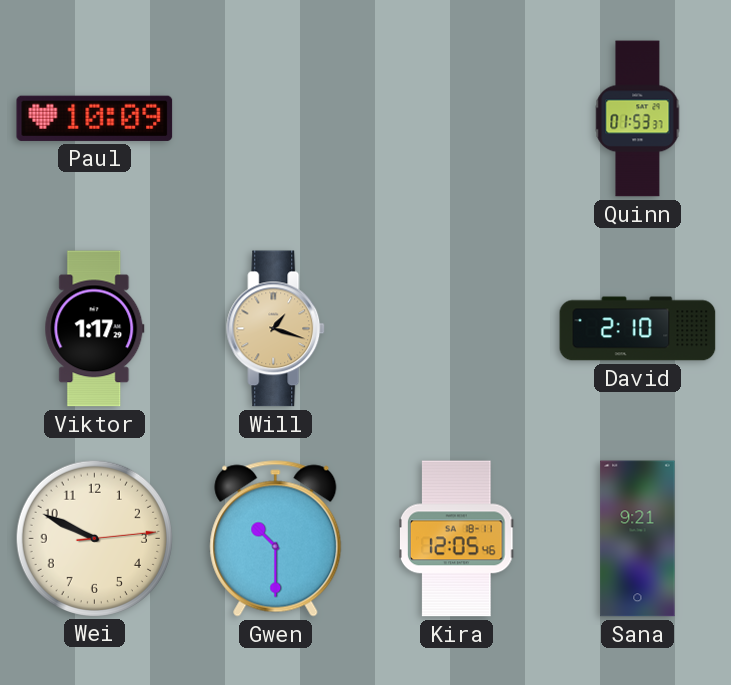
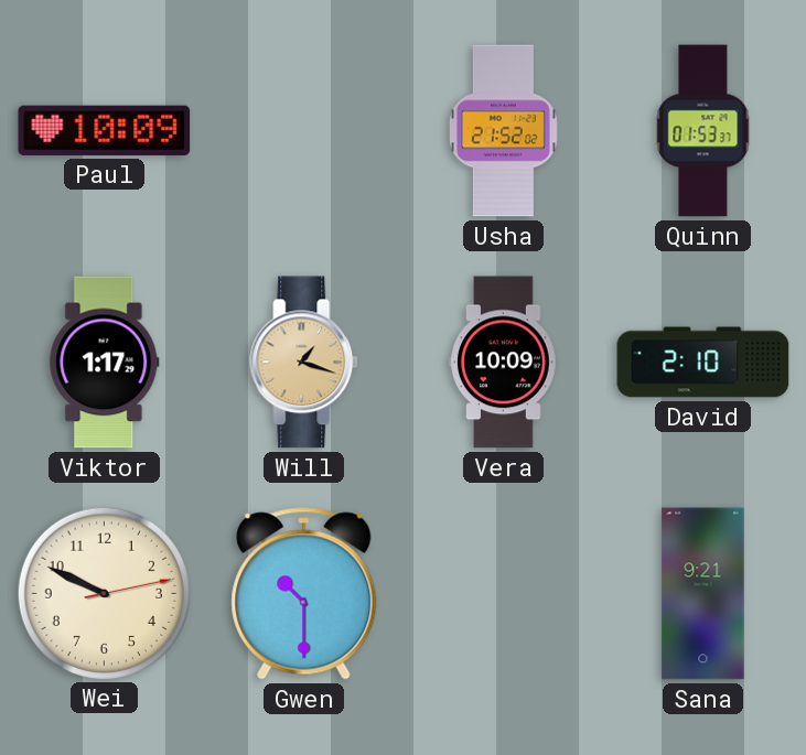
Usha: none -> 21:52
Vera: none -> 10:09
Wei: 9:49:14 -> 9:49:13
Kira: 12:05 -> none
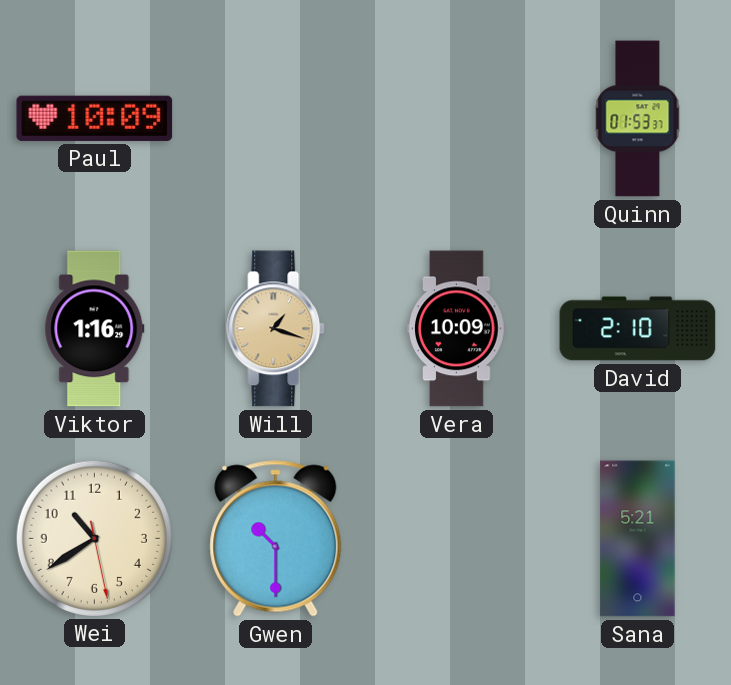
Usha: 21:52 -> none
Viktor: 1:17 -> 1:16
Wei: 9:49 -> 10:39
Sana: 9:21 -> 5:21
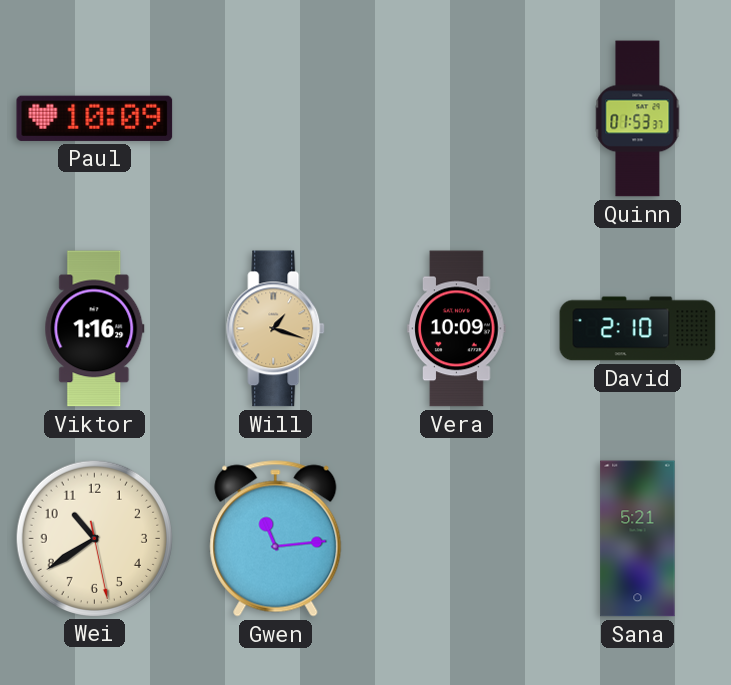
Gwen: 10:30 -> 11:14
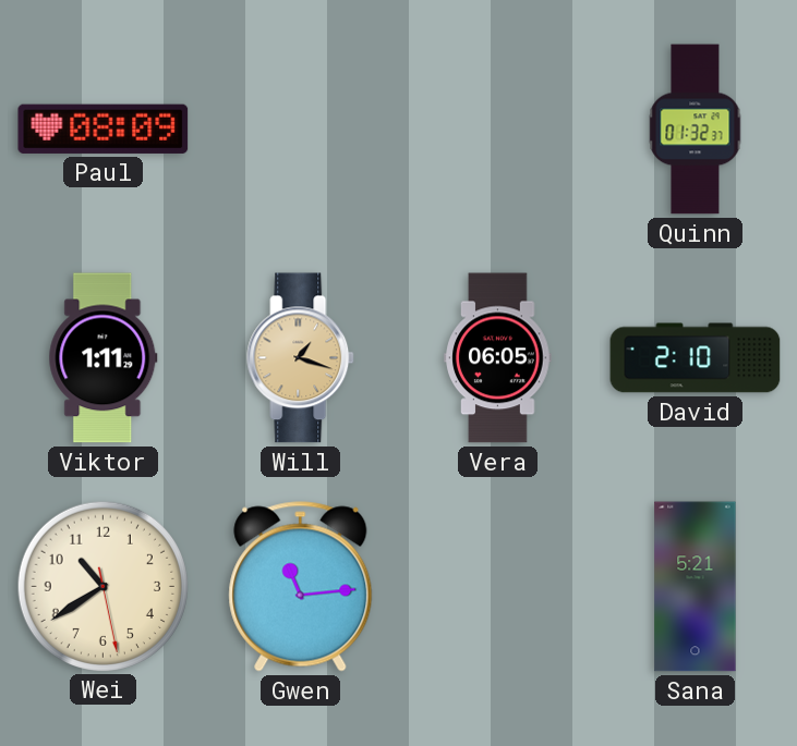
Paul: 10:09 -> 08:09
Quinn: 01:53 -> 01:32
Viktor: 1:16 -> 1:11
Vera: 10:09 -> 06:05
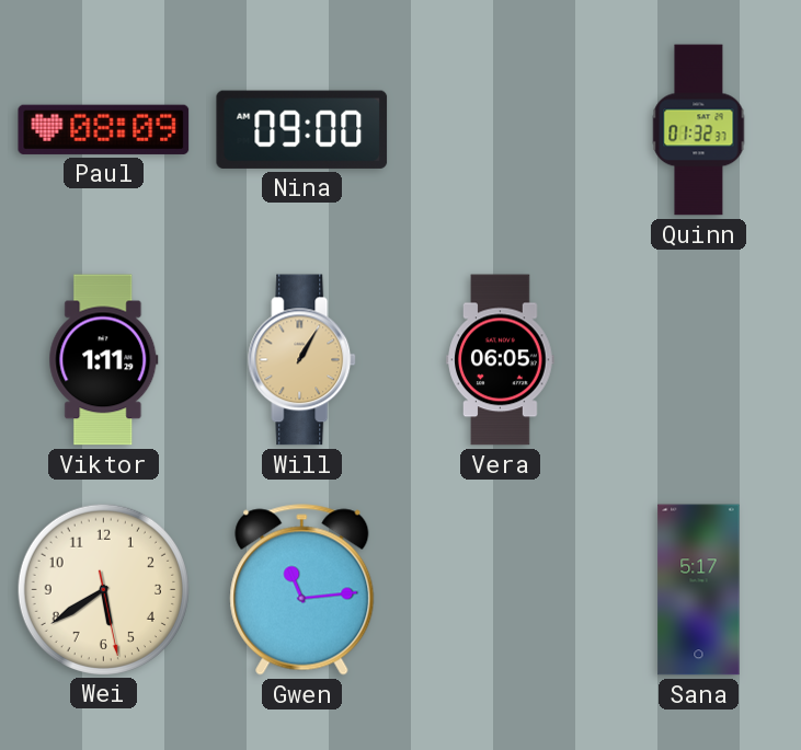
Nina: none -> 09:00
Will: 1:18 -> 1:05
David: 2:10 -> none
Wei: 10:39 -> 5:39
Sana: 5:21 -> 5:17
